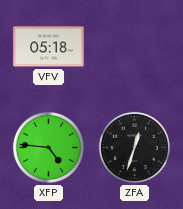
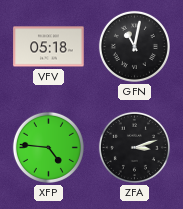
GFN: none -> 11:02
ZFA: 12:33 -> 3:12
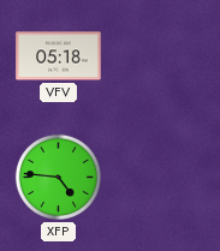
GFN: 11:02 -> none
ZFA: 3:12 -> none
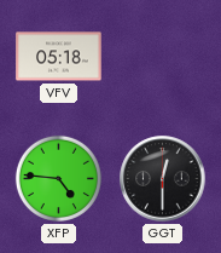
GGT: none -> 12:30
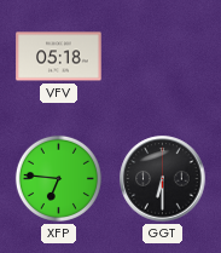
XFP: 4:46 -> 6:46
GGT: 12:30 -> 6:30
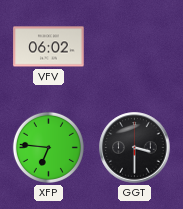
VFV: 05:18 -> 06:02
GGT: 6:30 -> 3:30
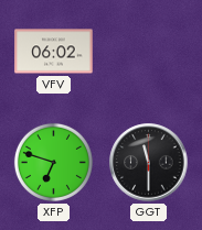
XFP: 6:46 -> 6:48
GGT: 3:30 -> 11:30
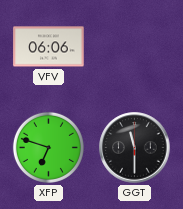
VFV: 06:02 -> 06:06
